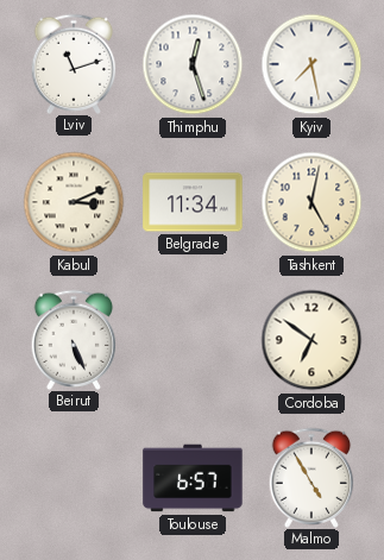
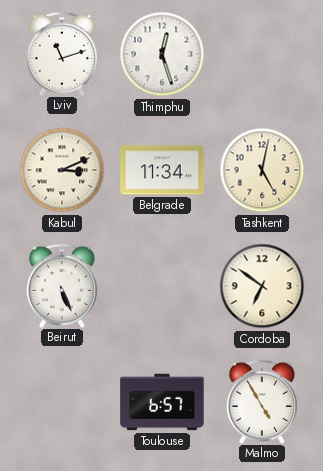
Kyiv: 7:28 -> none
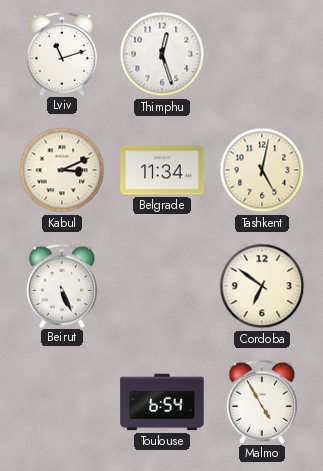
Toulouse: 6:57 -> 6:54
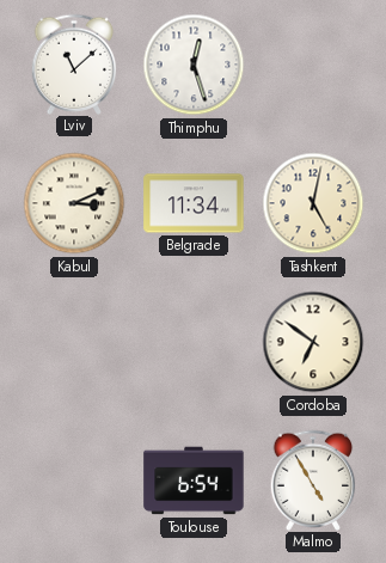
Lviv: 11:12 -> 11:08
Beirut: 5:26 -> none
